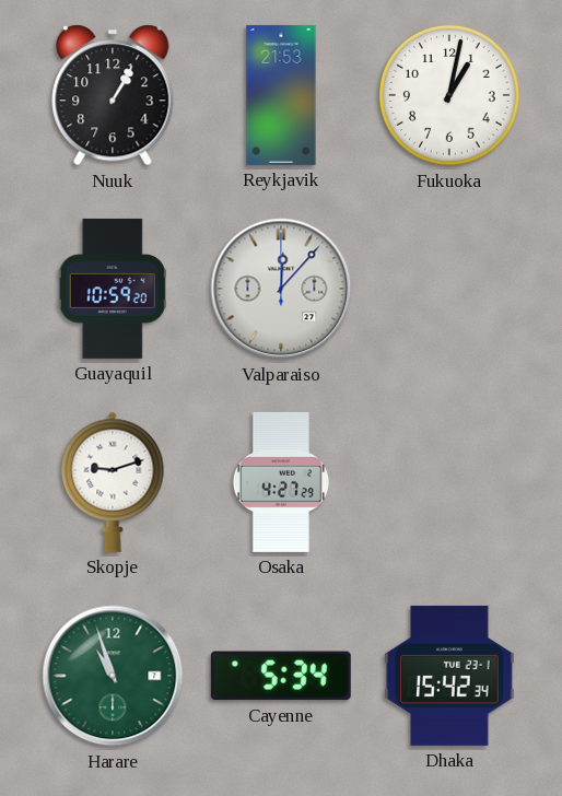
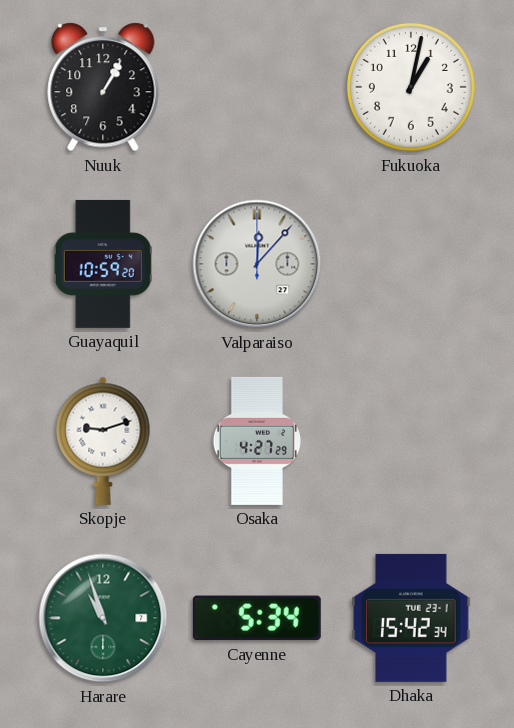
Reykjavik: 21:53 -> none
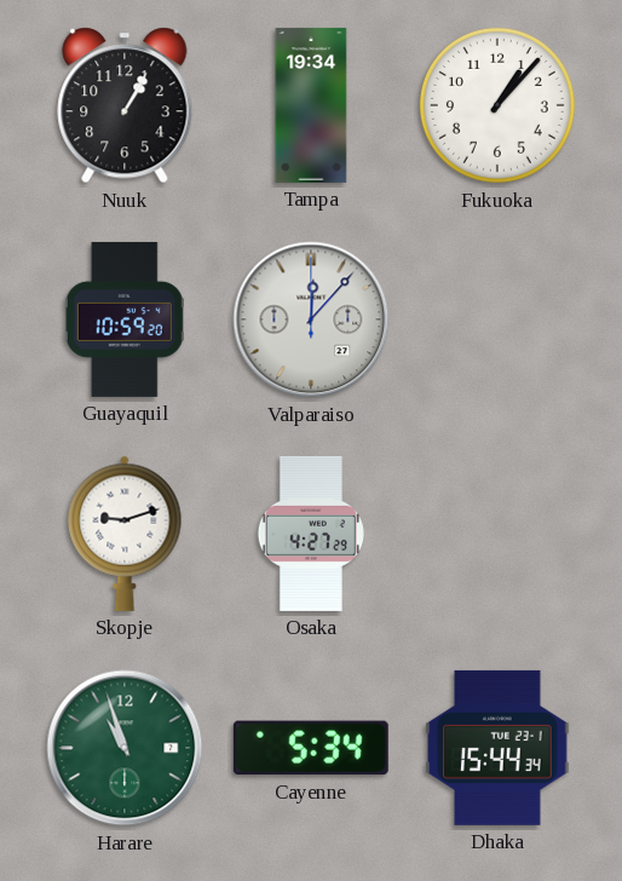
Tampa: none -> 19:34
Fukuoka: 1:02 -> 1:07
Dhaka: 15:42 -> 15:44
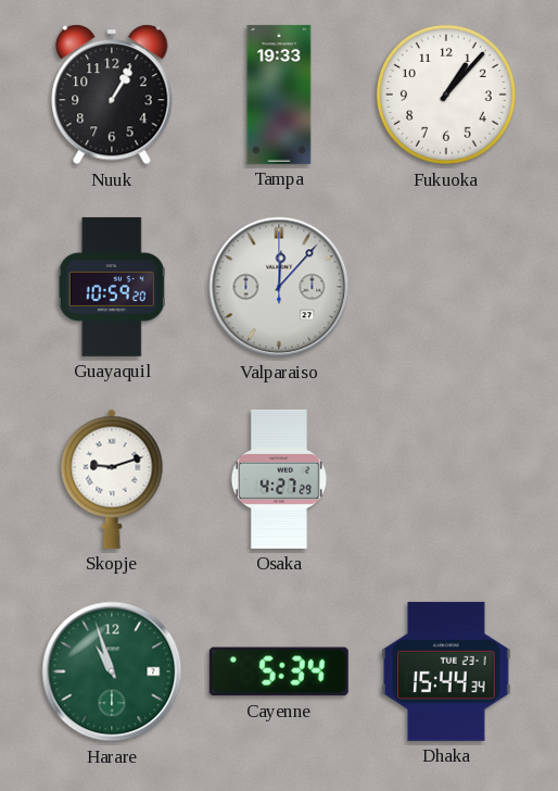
Tampa: 19:34 -> 19:33
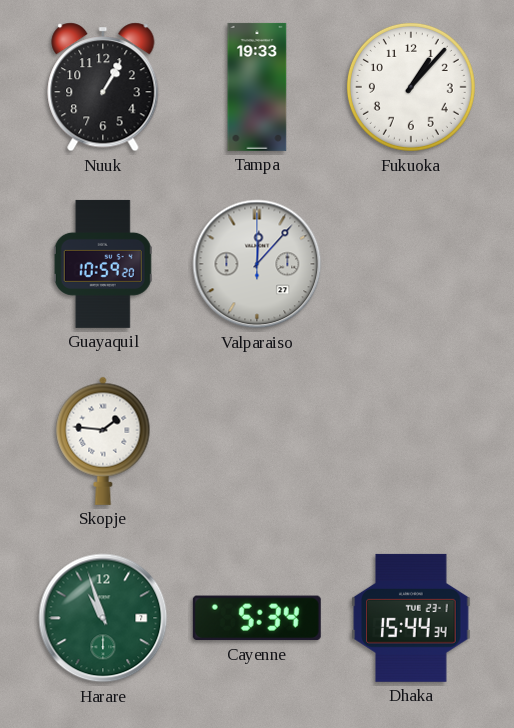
Skopje: 9:12 -> 1:46
Osaka: 4:27 -> none
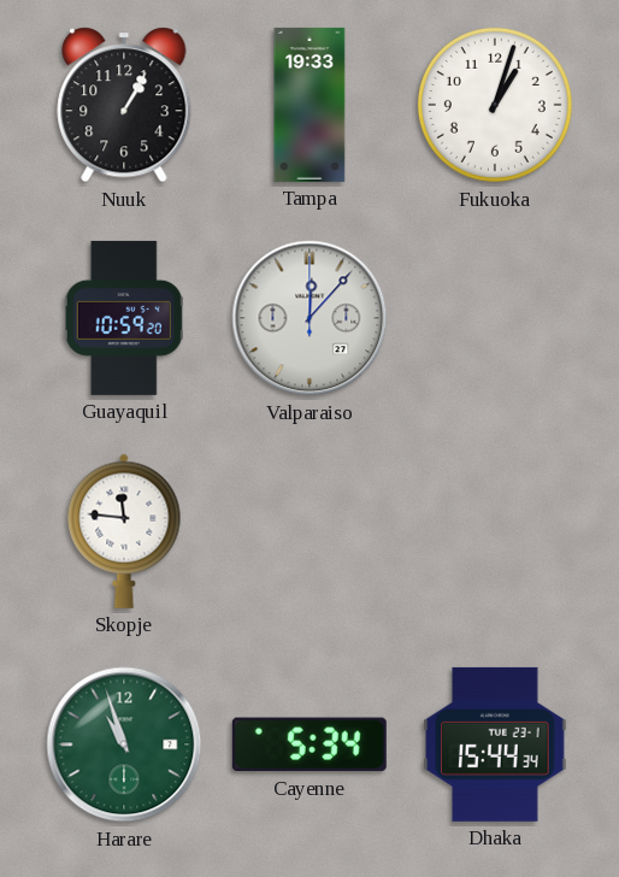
Fukuoka: 1:07 -> 1:03
Skopje: 1:46 -> 11:46
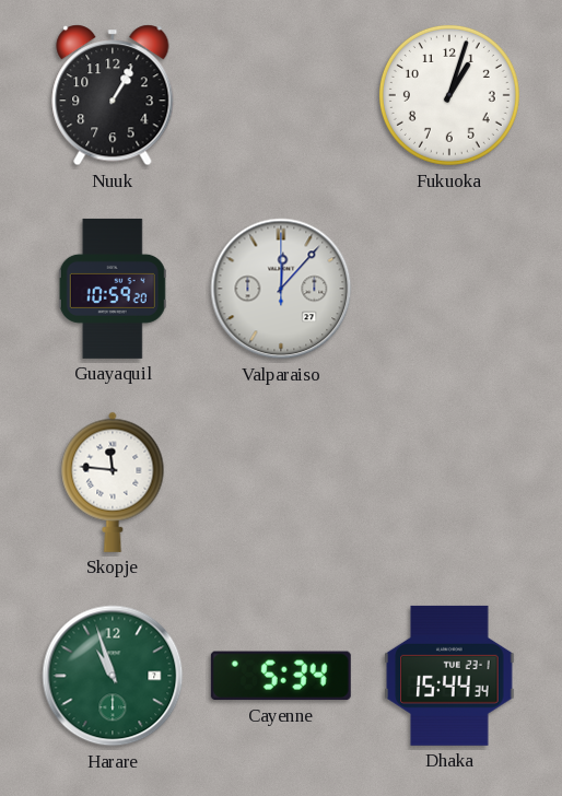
Tampa: 19:33 -> none
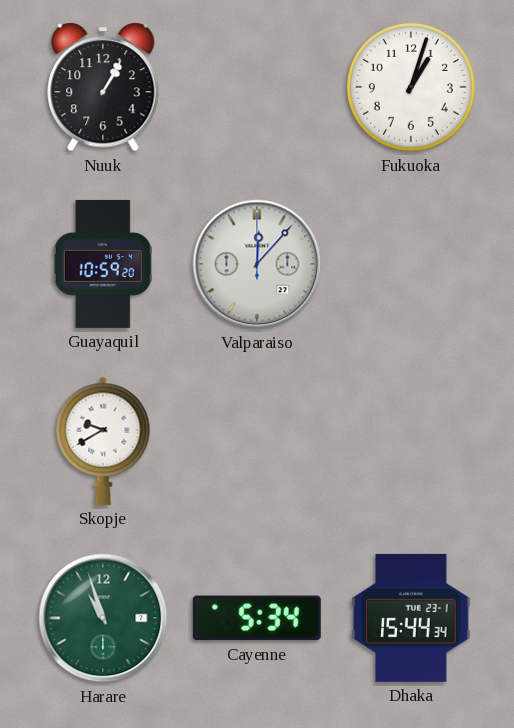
Skopje: 11:46 -> 9:40
